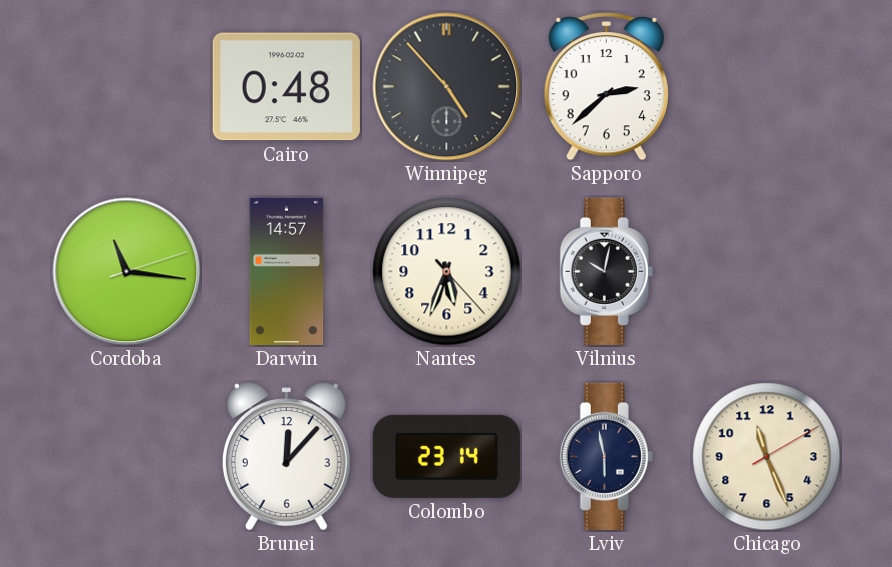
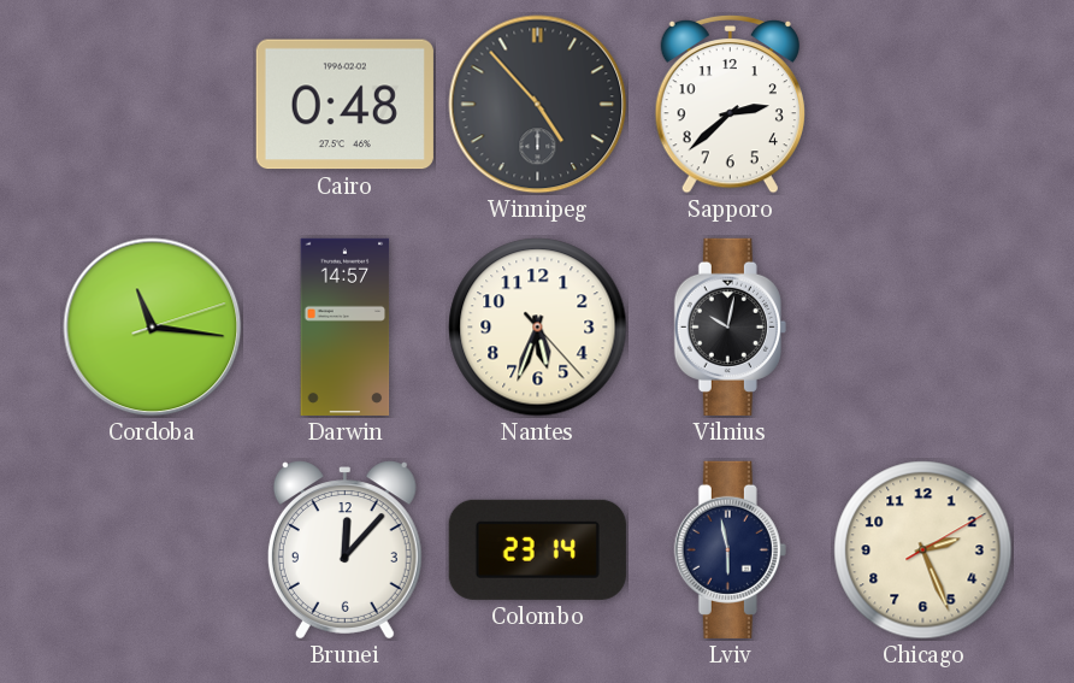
Chicago: 11:26 -> 2:26
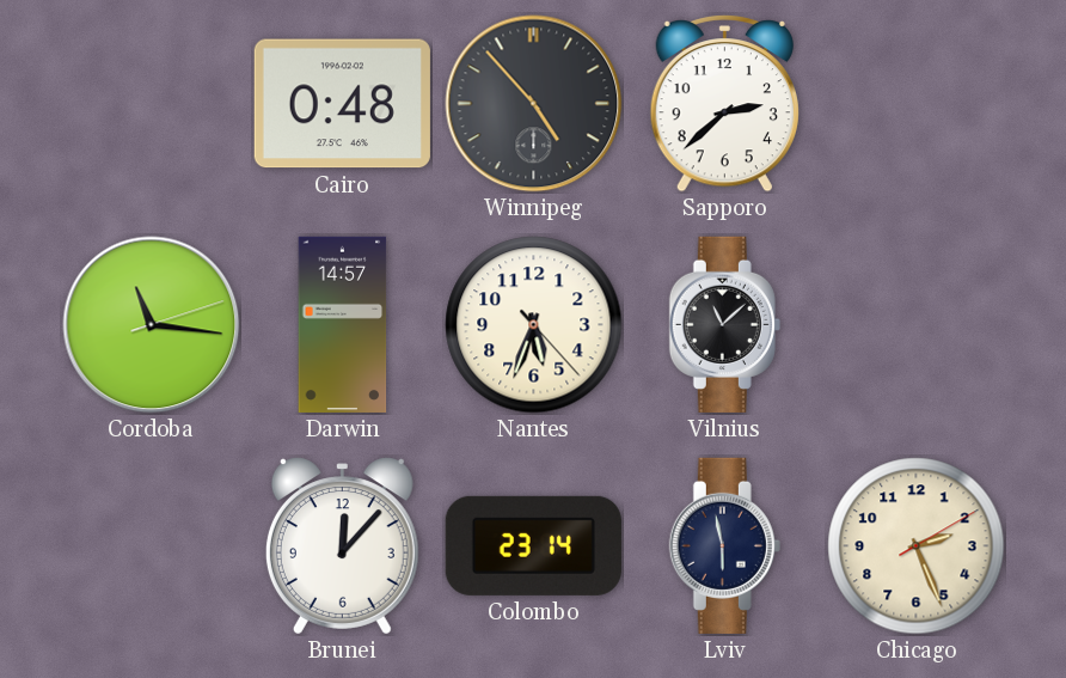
Vilnius: 10:02 -> 11:08
